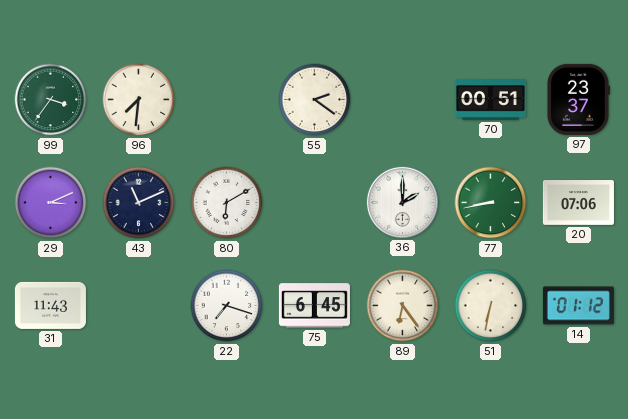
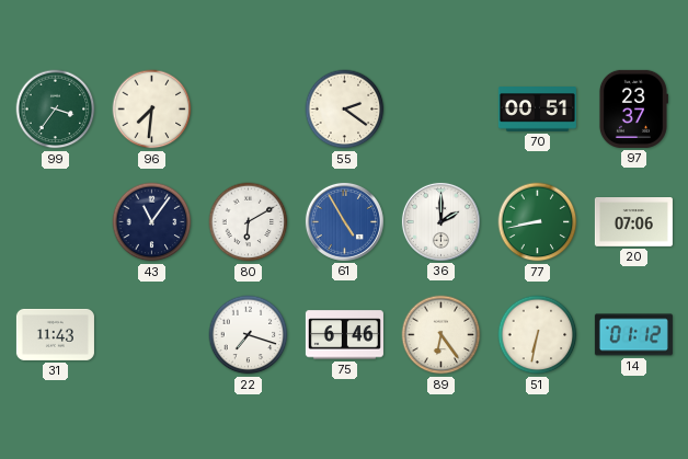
29: 3:11 -> none
43: 11:11 -> 11:06
61: none -> 4:55
75: 6:45 -> 6:46
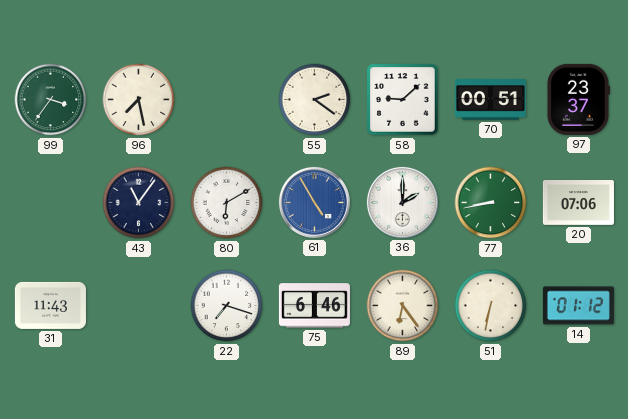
96: 7:31 -> 7:28
58: none -> 9:08
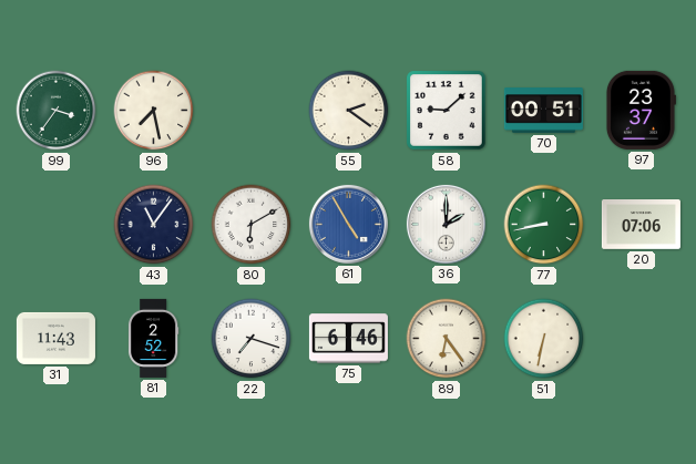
81: none -> 2:52
14: 01:12 -> none
